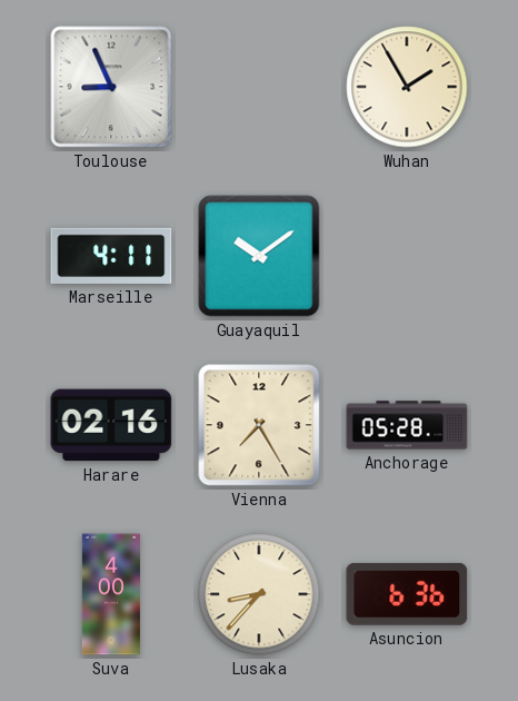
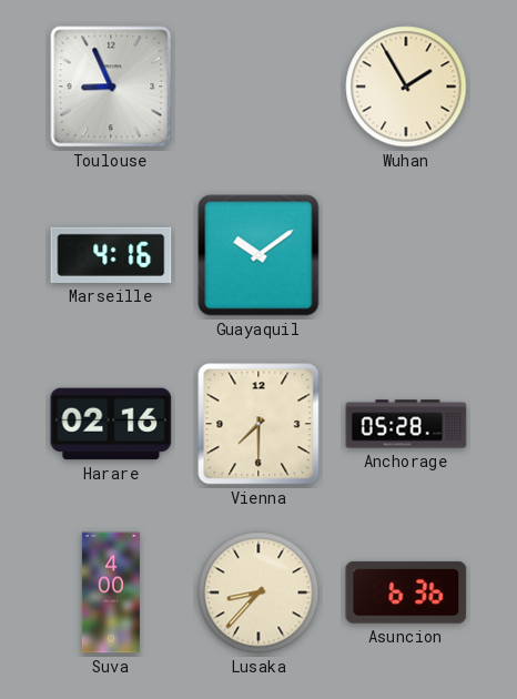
Marseille: 4:11 -> 4:16
Vienna: 7:25 -> 7:30
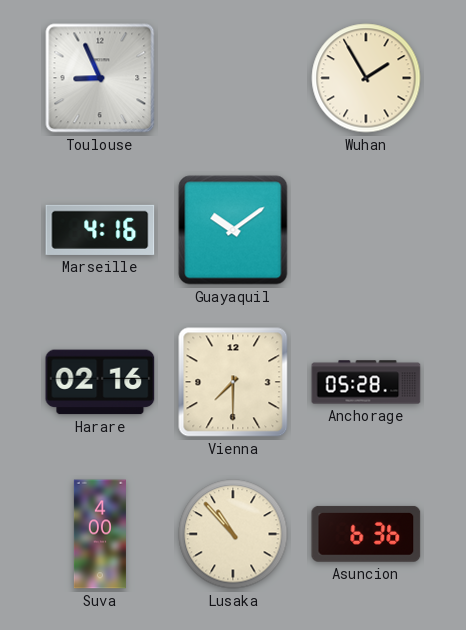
Lusaka: 8:37 -> 10:53
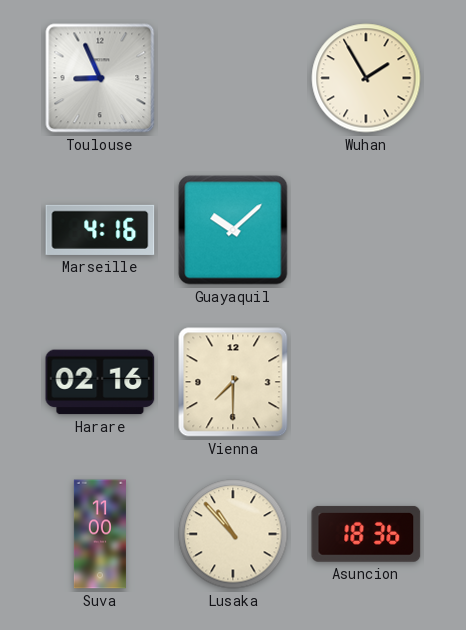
Guayaquil: 10:09 -> 10:08
Anchorage: 05:28 -> none
Suva: 4:00 -> 11:00
Asuncion: 6:36 -> 18:36
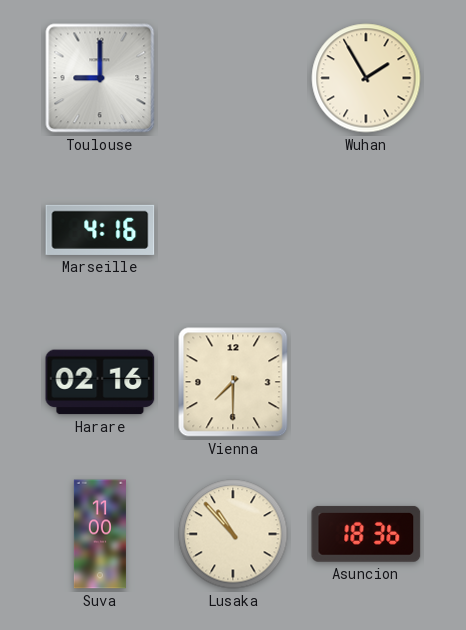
Toulouse: 8:56 -> 9:00
Guayaquil: 10:08 -> none
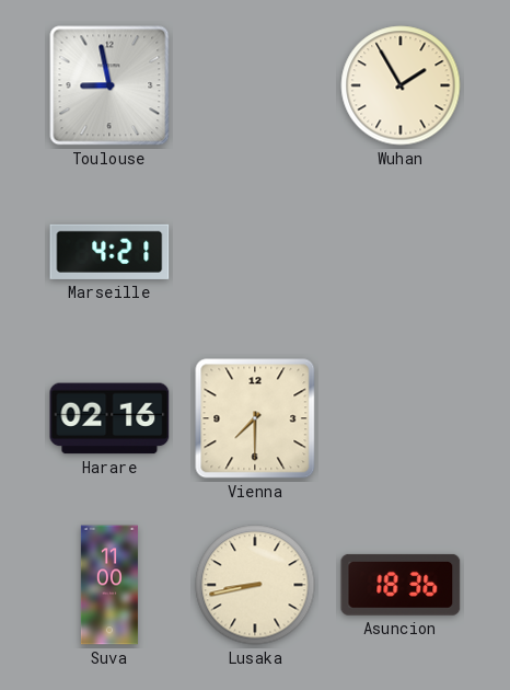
Toulouse: 9:00 -> 8:58
Marseille: 4:16 -> 4:21
Lusaka: 10:53 -> 8:43
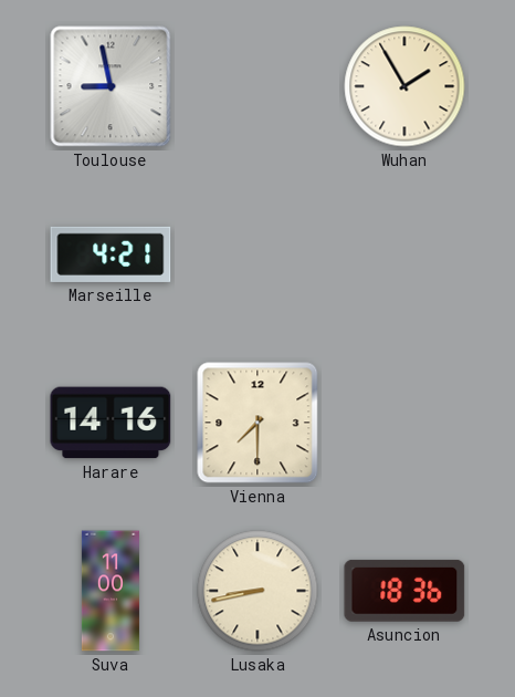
Harare: 02:16 -> 14:16
